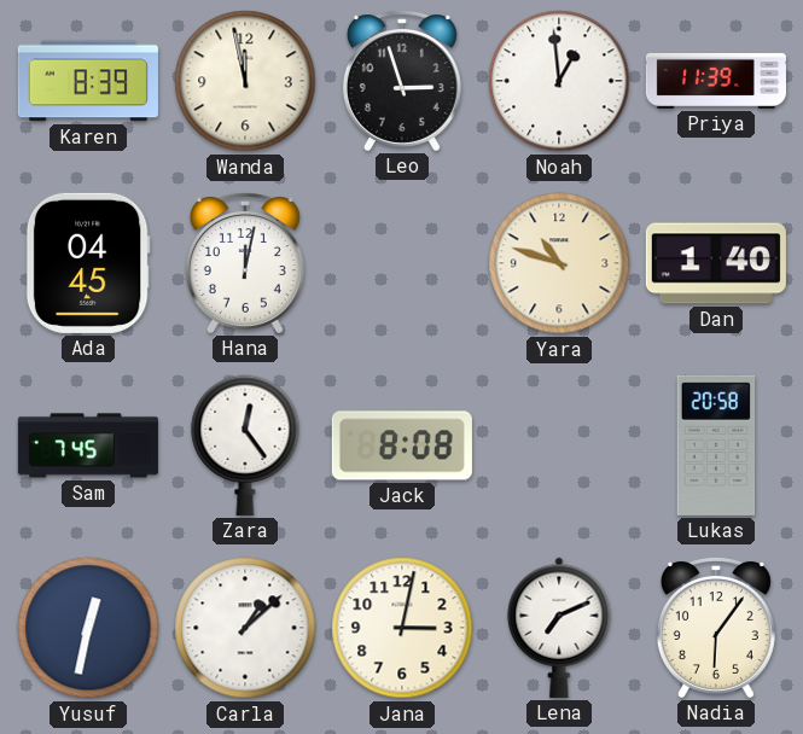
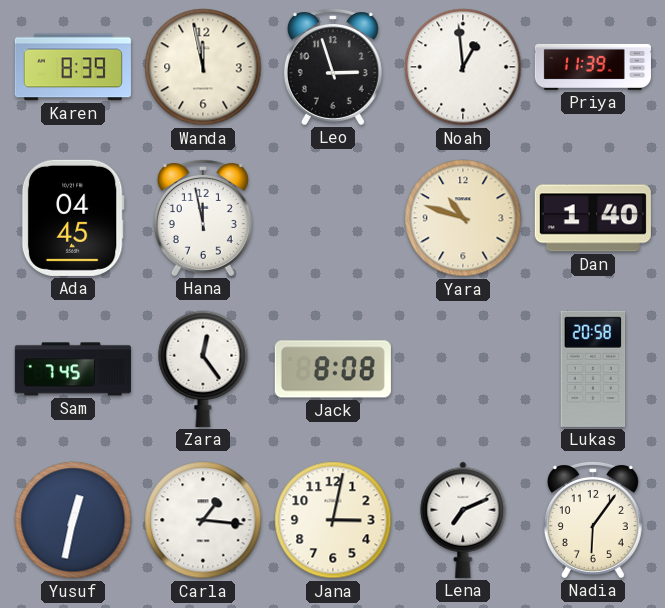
Hana: 12:02 -> 11:58
Carla: 1:08 -> 1:16
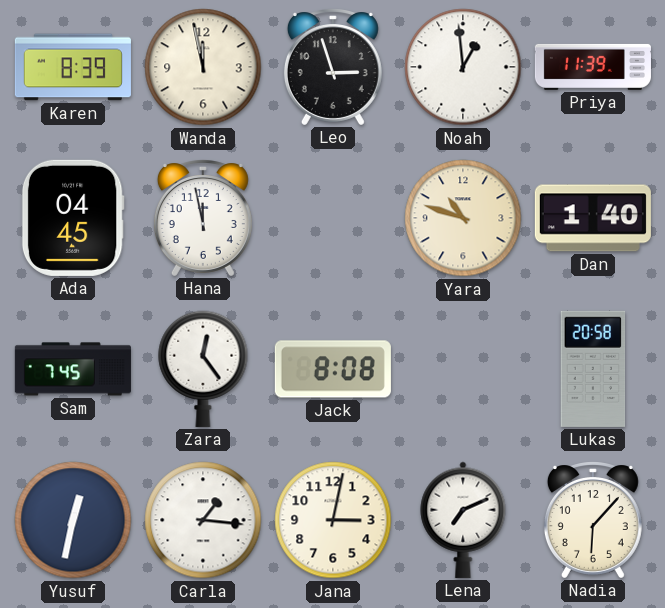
Nadia: 6:06 -> 6:07
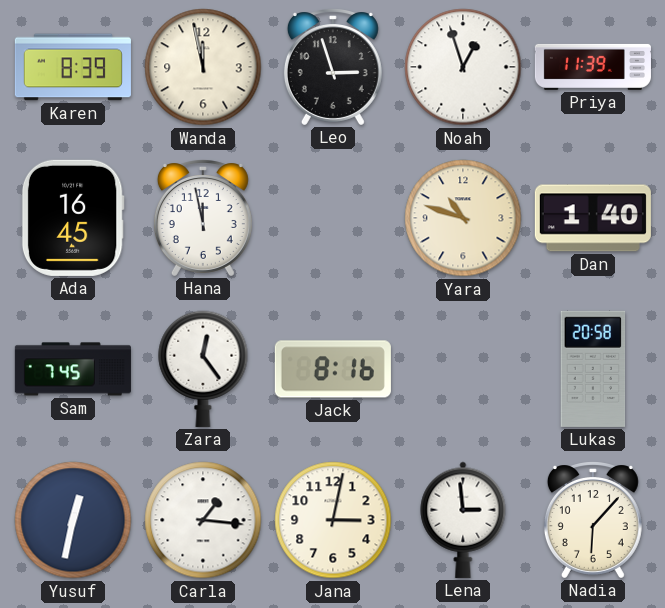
Noah: 12:59 -> 12:57
Ada: 04:45 -> 16:45
Jack: 8:08 -> 8:16
Lena: 7:11 -> 2:59
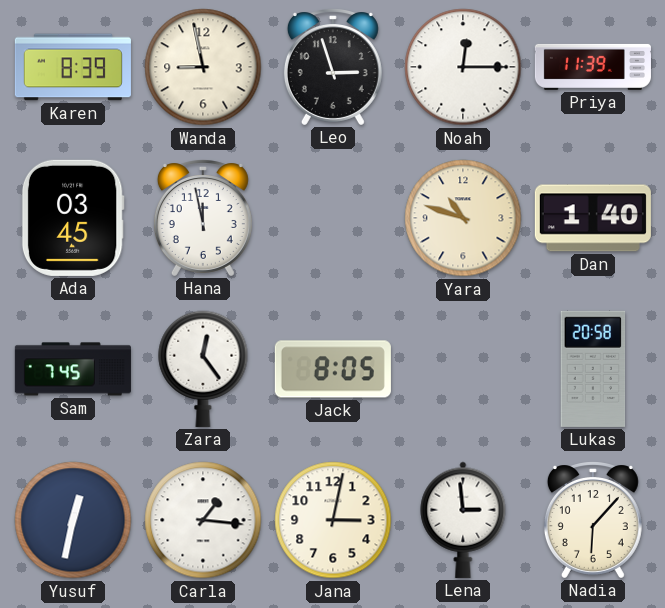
Wanda: 11:58 -> 8:58
Noah: 12:57 -> 12:15
Ada: 16:45 -> 03:45
Jack: 8:16 -> 8:05
